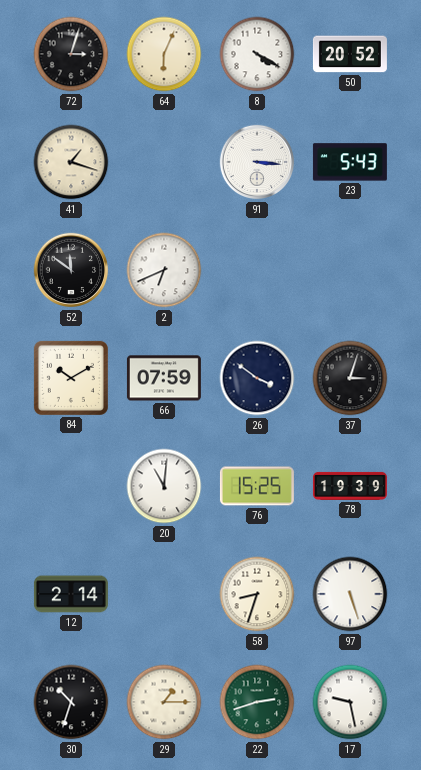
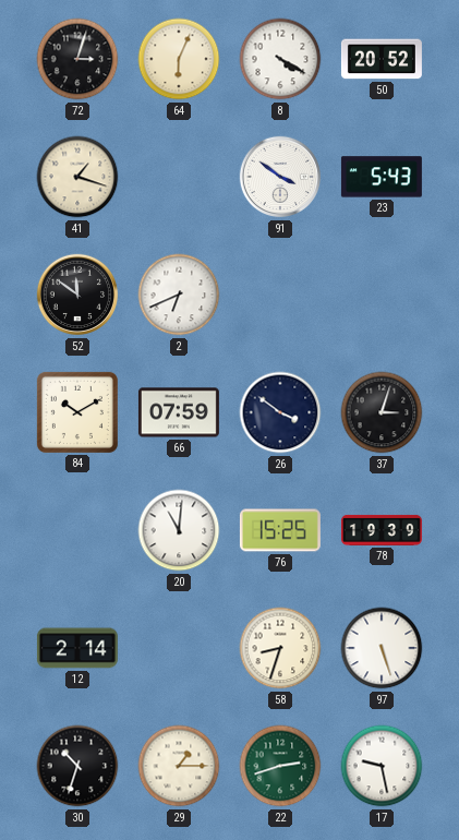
91: 3:16 -> 3:51
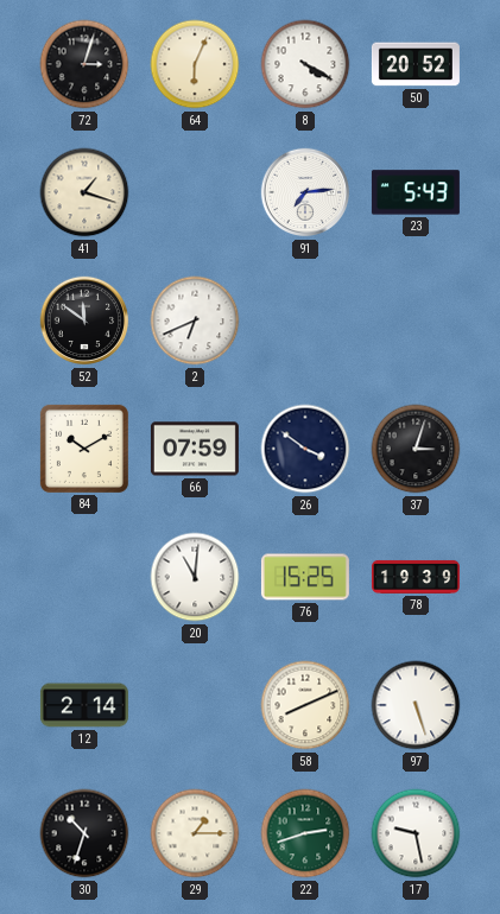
91: 3:51 -> 7:14
58: 8:33 -> 8:11
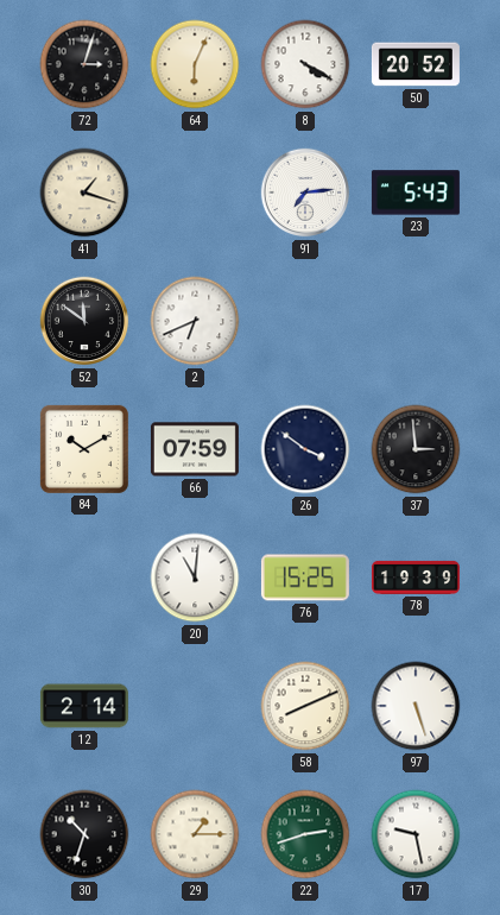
37: 3:03 -> 2:59
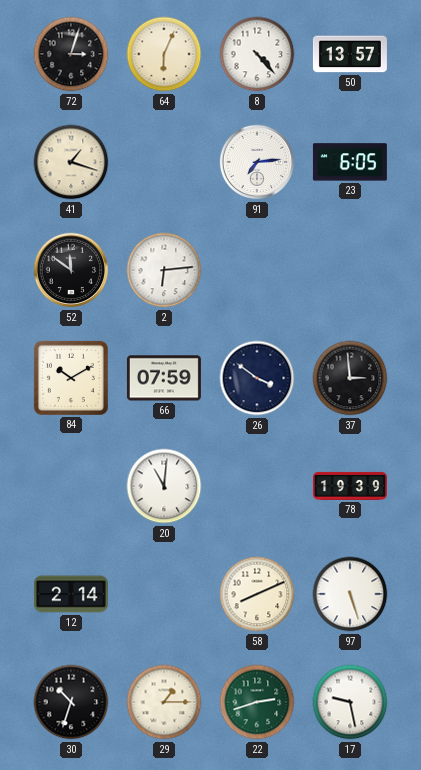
8: 4:20 -> 4:23
50: 20:52 -> 13:57
23: 5:43 -> 6:05
2: 6:41 -> 6:14
76: 15:25 -> none
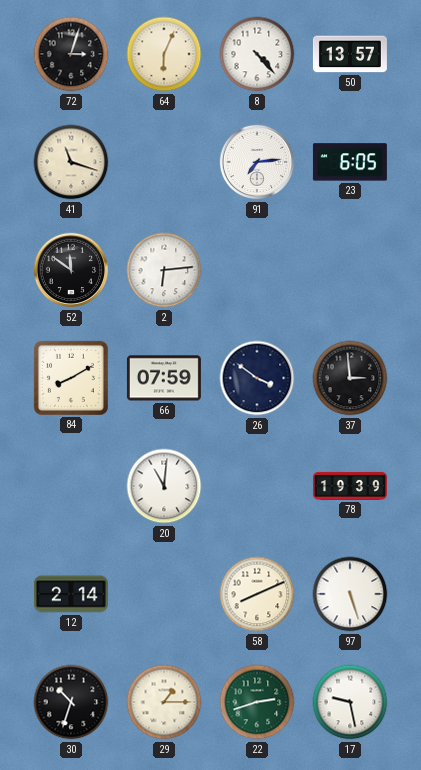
41: 1:18 -> 11:18
84: 10:10 -> 8:10
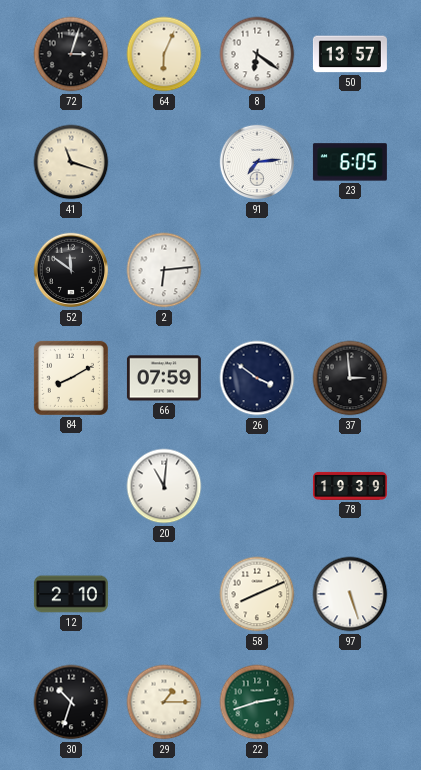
8: 4:23 -> 6:21
12: 2:14 -> 2:10
17: 9:28 -> none
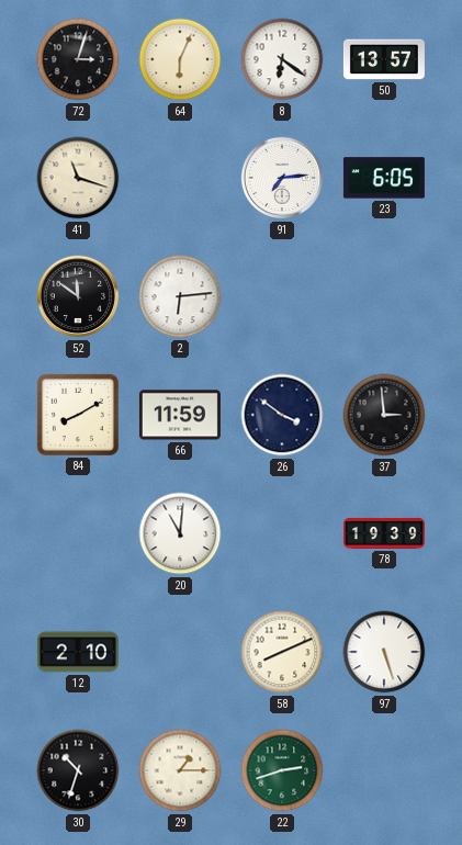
66: 07:59 -> 11:59
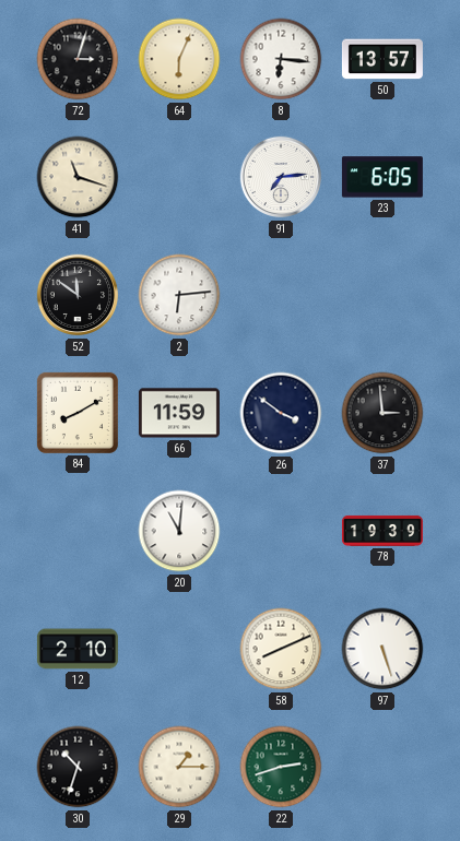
8: 6:21 -> 6:16
